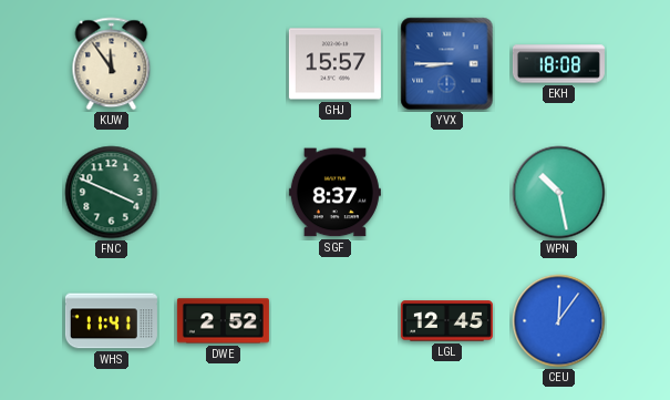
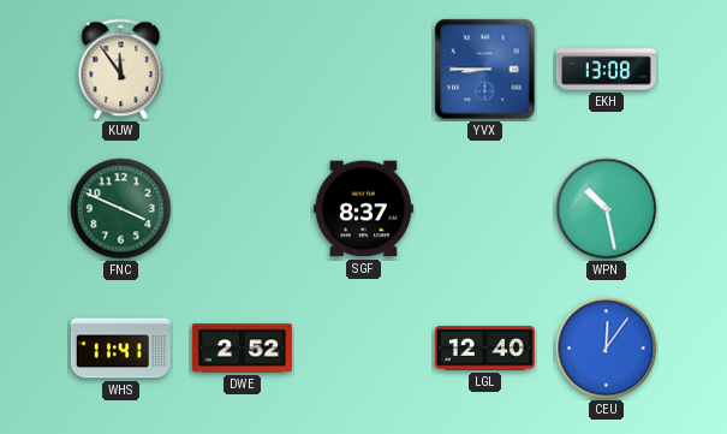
GHJ: 15:57 -> none
EKH: 18:08 -> 13:08
LGL: 12:45 -> 12:40
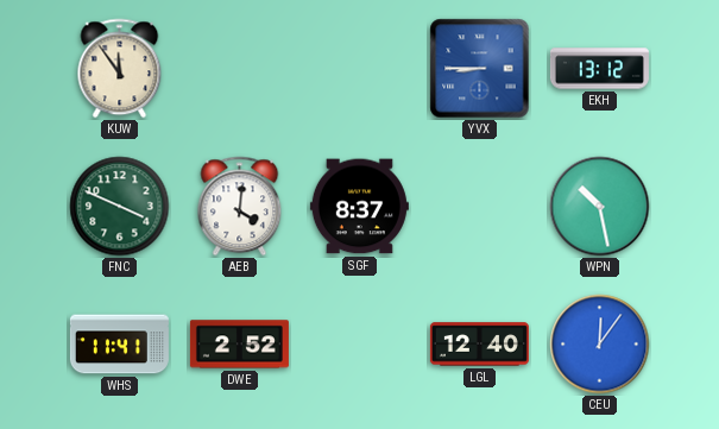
EKH: 13:08 -> 13:12
AEB: none -> 4:01
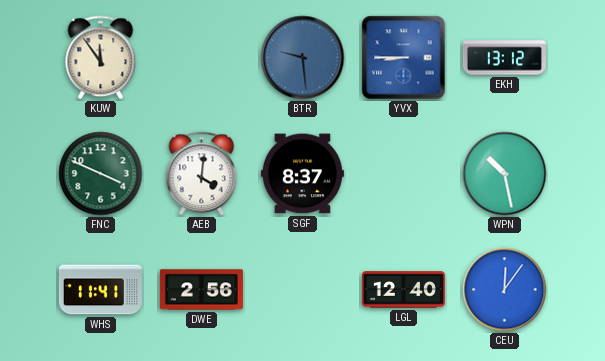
BTR: none -> 9:29
DWE: 2:52 -> 2:56
